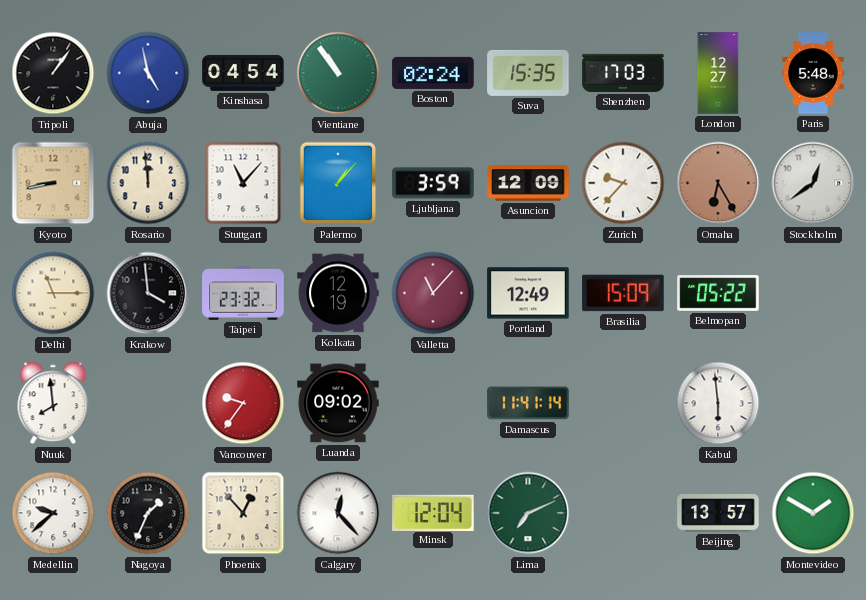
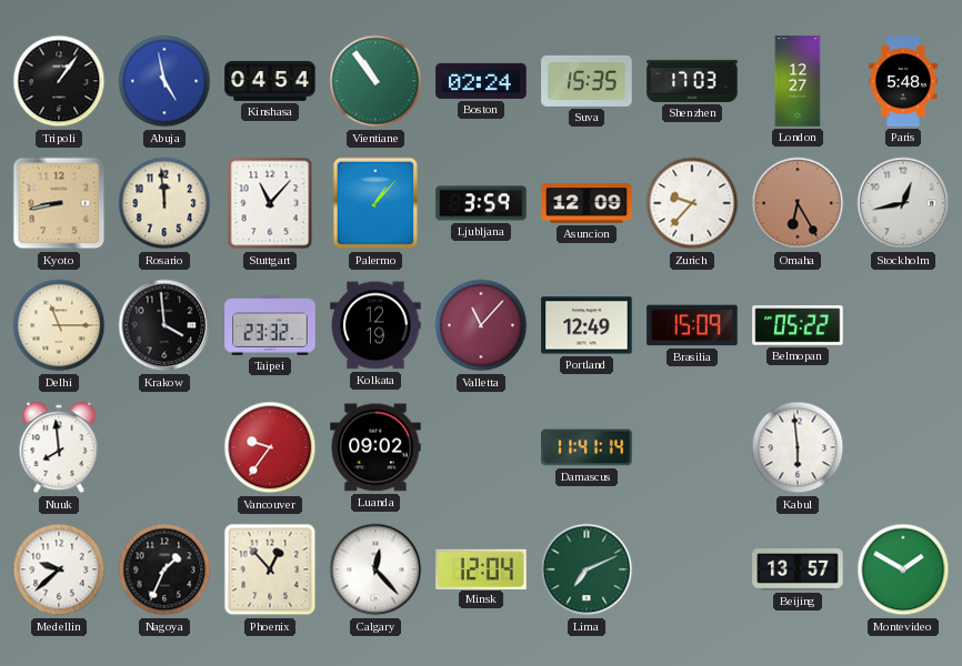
Stockholm: 12:39 -> 12:43
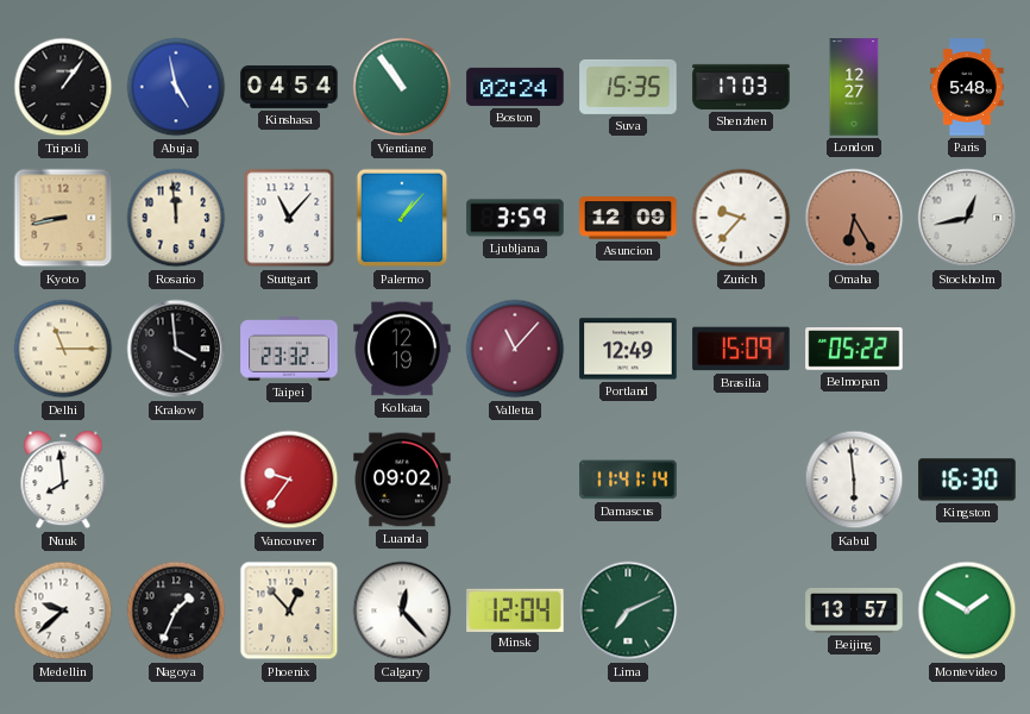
Kingston: none -> 16:30
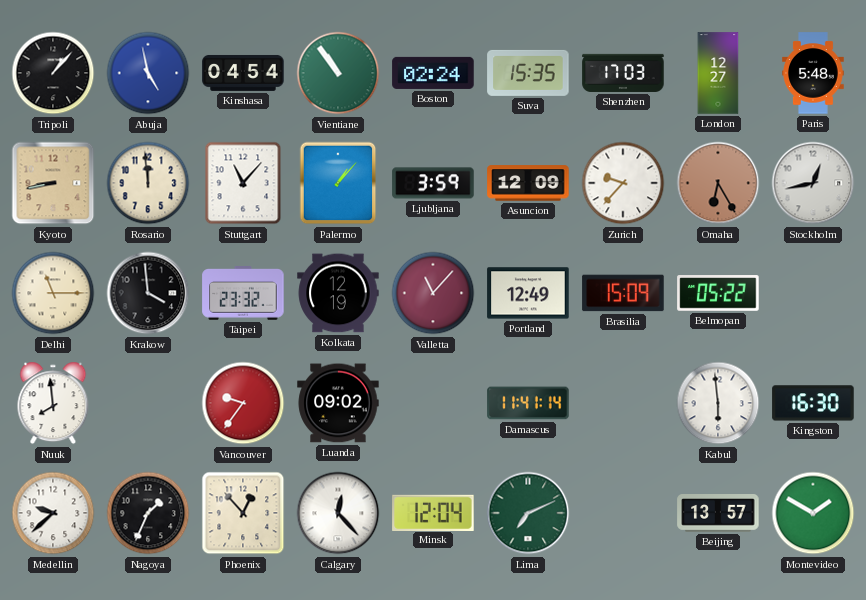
Tripoli: 1:06 -> 1:07
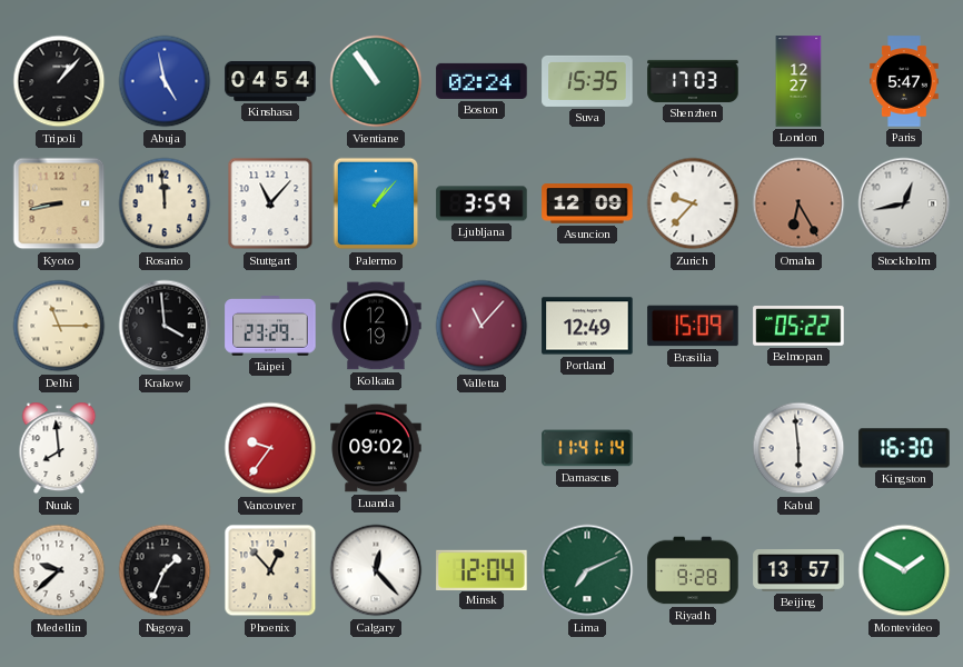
Paris: 5:48 -> 5:47
Taipei: 23:32 -> 23:29
Riyadh: none -> 9:28
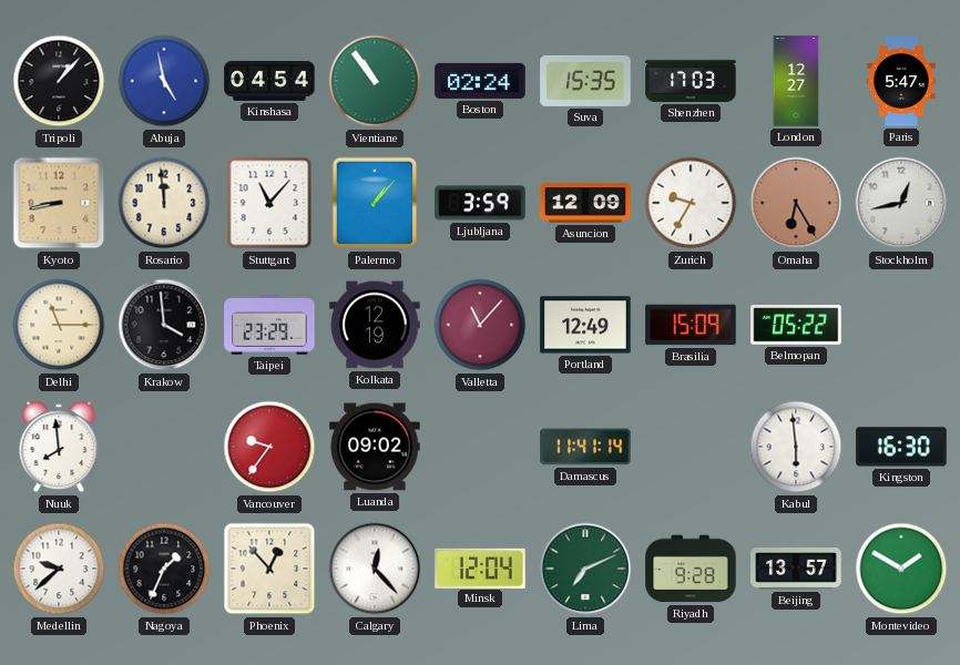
Zurich: 9:37 -> 9:35
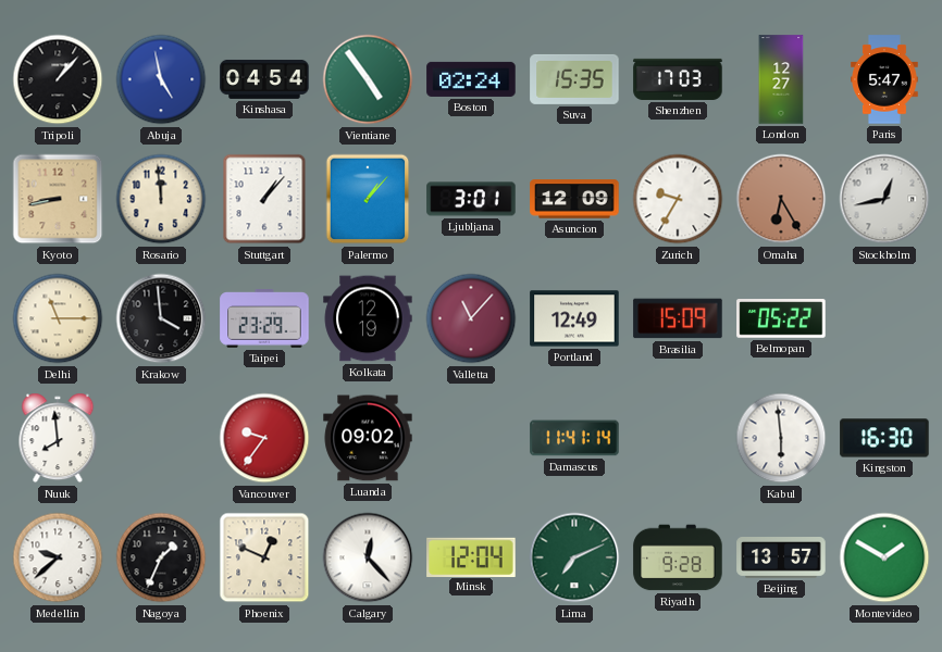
Vientiane: 10:54 -> 4:54
Stuttgart: 11:07 -> 1:07
Ljubljana: 3:59 -> 3:01
Phoenix: 12:53 -> 12:49
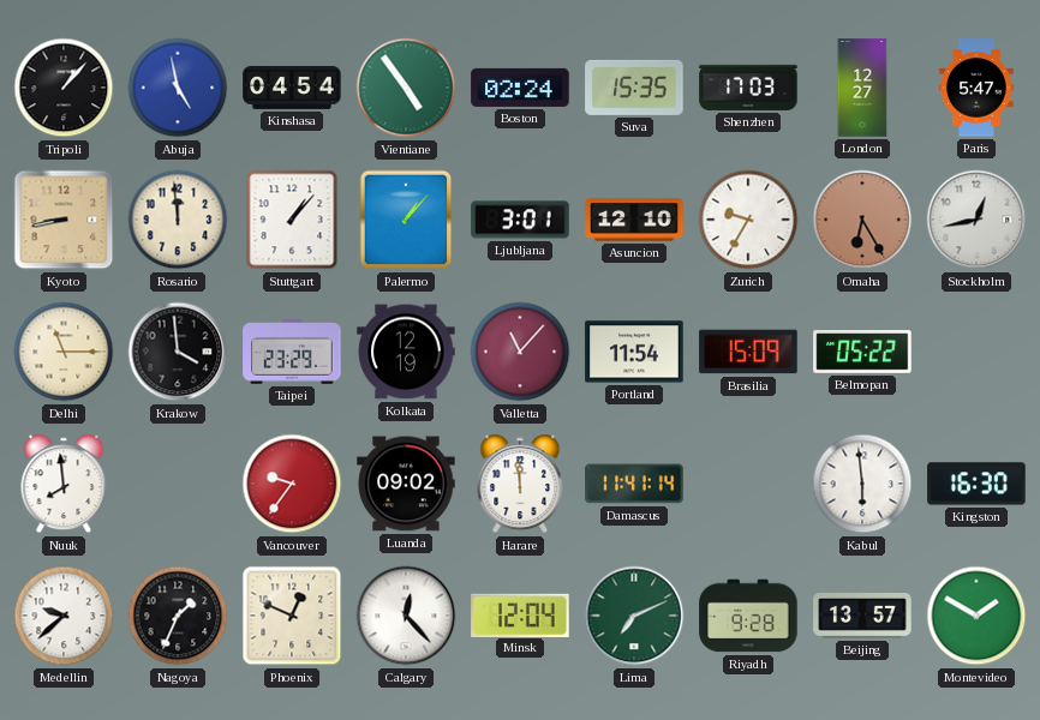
Asuncion: 12:09 -> 12:10
Portland: 12:49 -> 11:54
Harare: none -> 11:59
